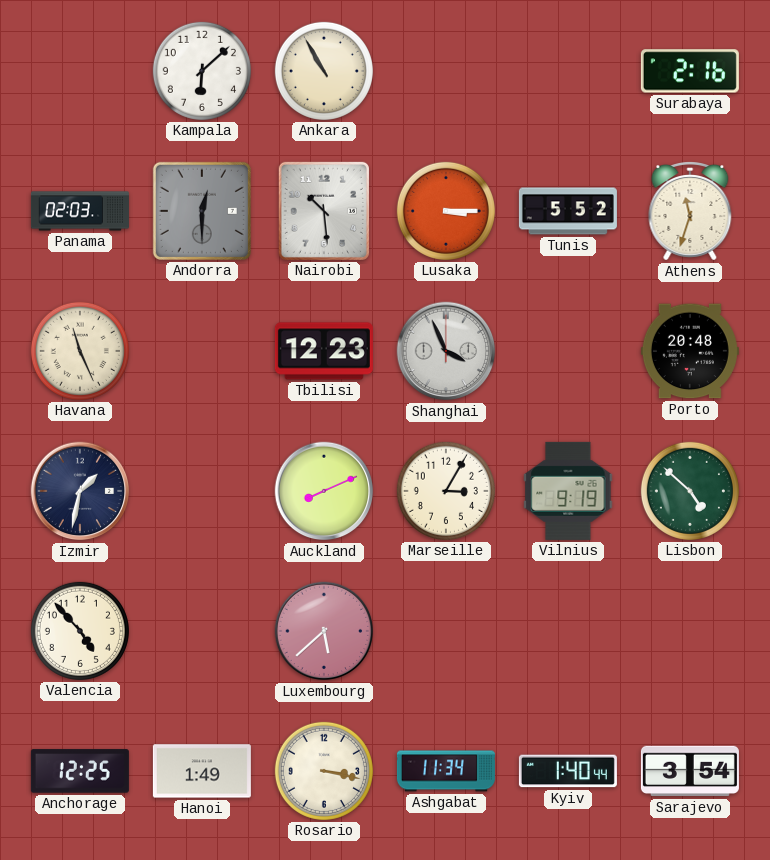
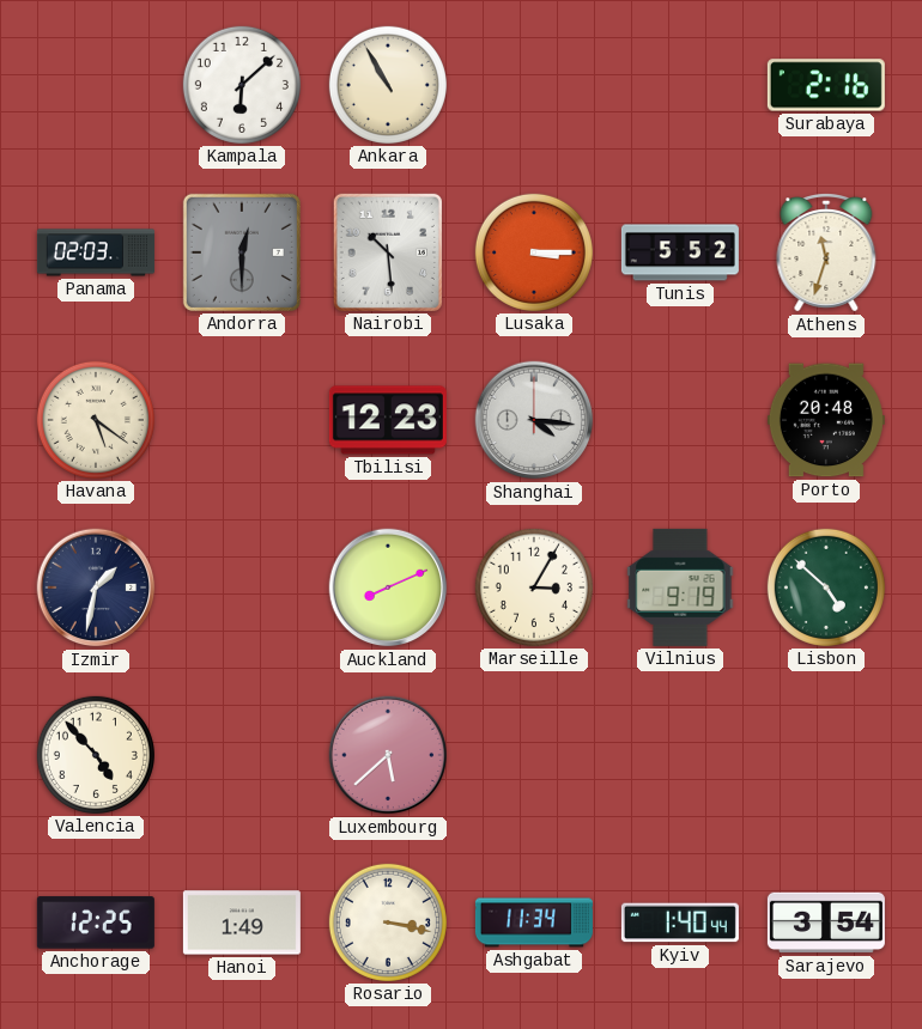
Havana: 11:26 -> 5:21
Shanghai: 3:56 -> 4:16
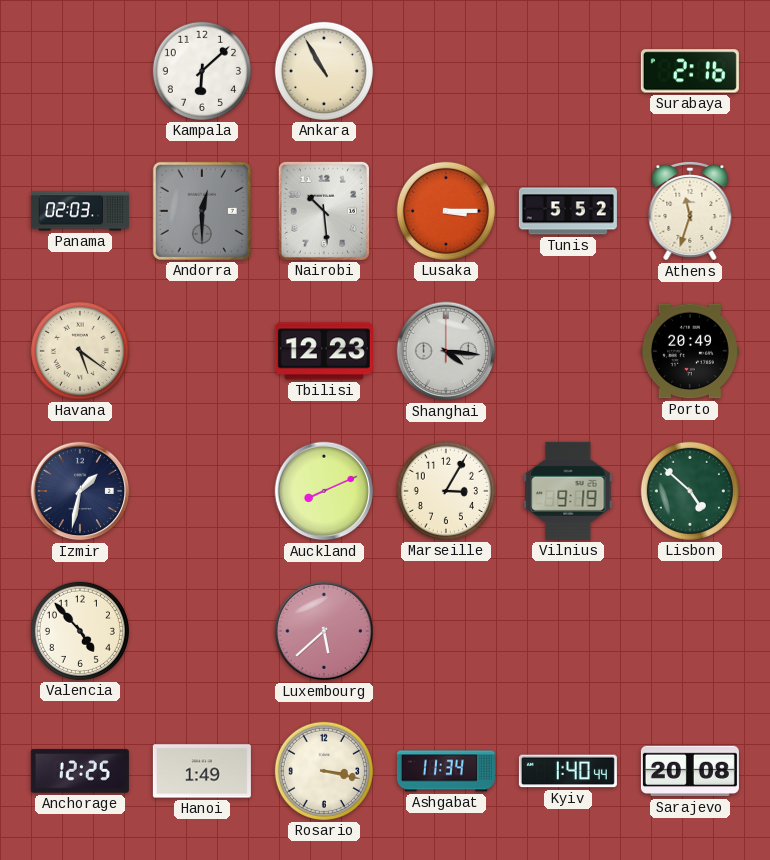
Porto: 20:48 -> 20:49
Sarajevo: 3:54 -> 20:08
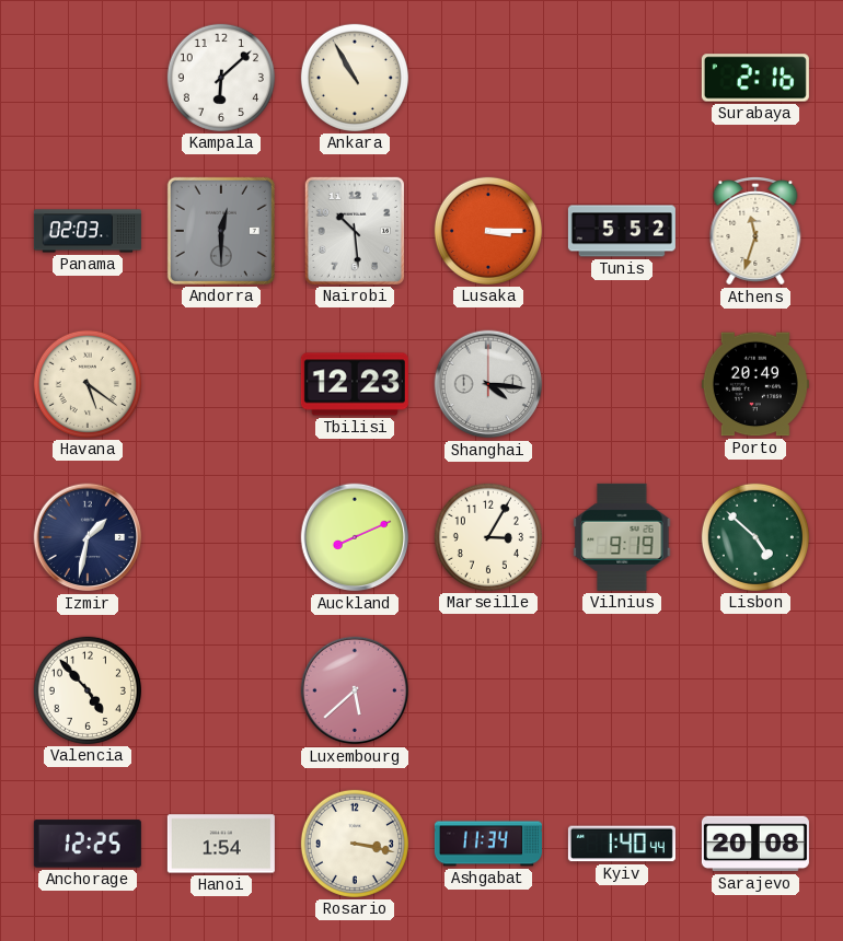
Hanoi: 1:49 -> 1:54
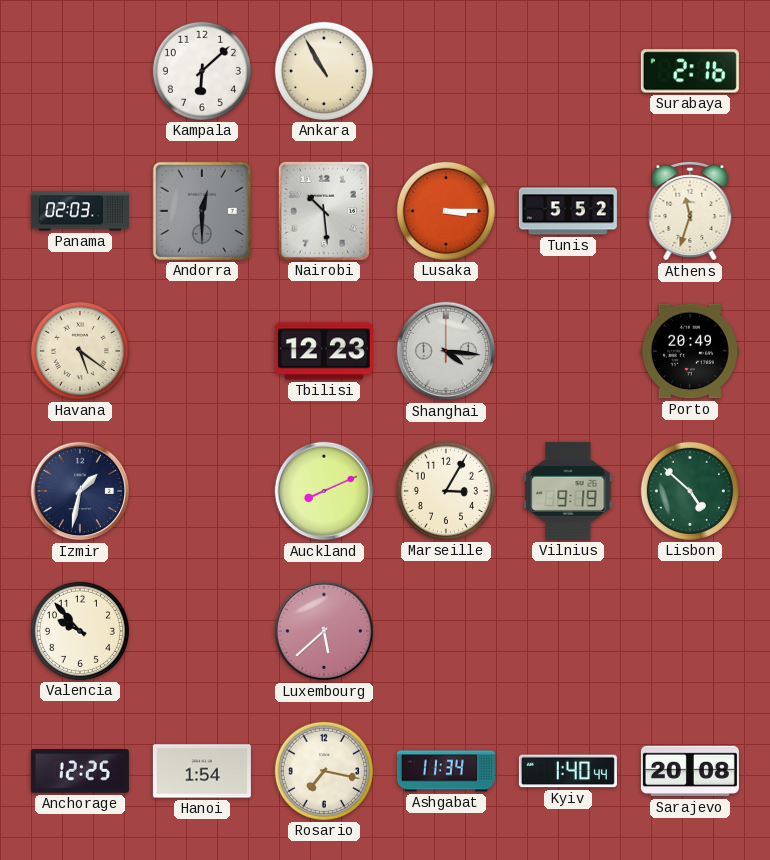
Valencia: 4:53 -> 9:53
Rosario: 3:17 -> 7:17
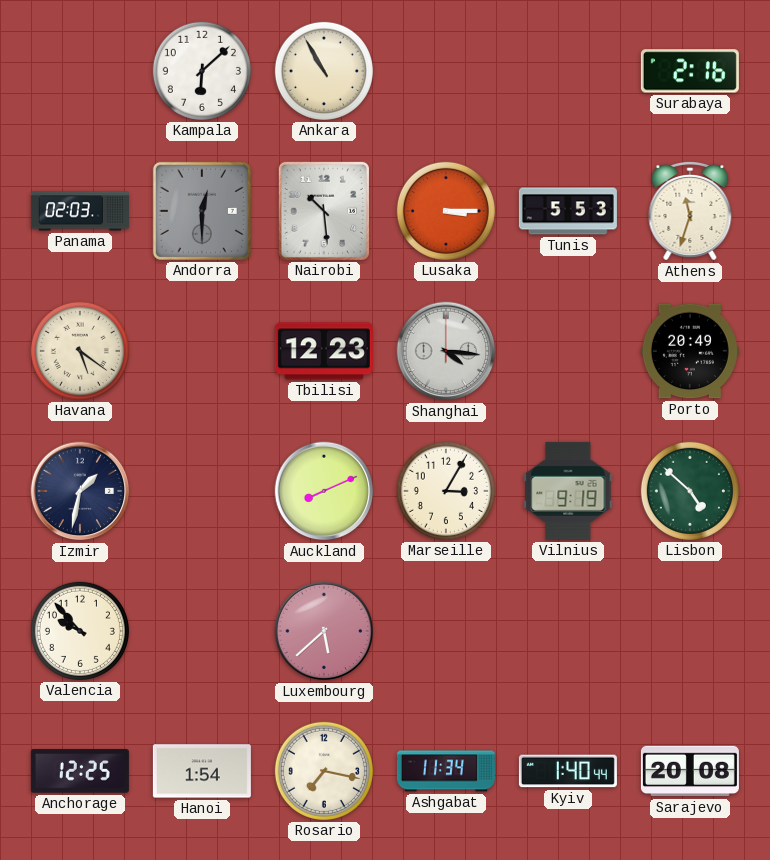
Tunis: 5:52 -> 5:53
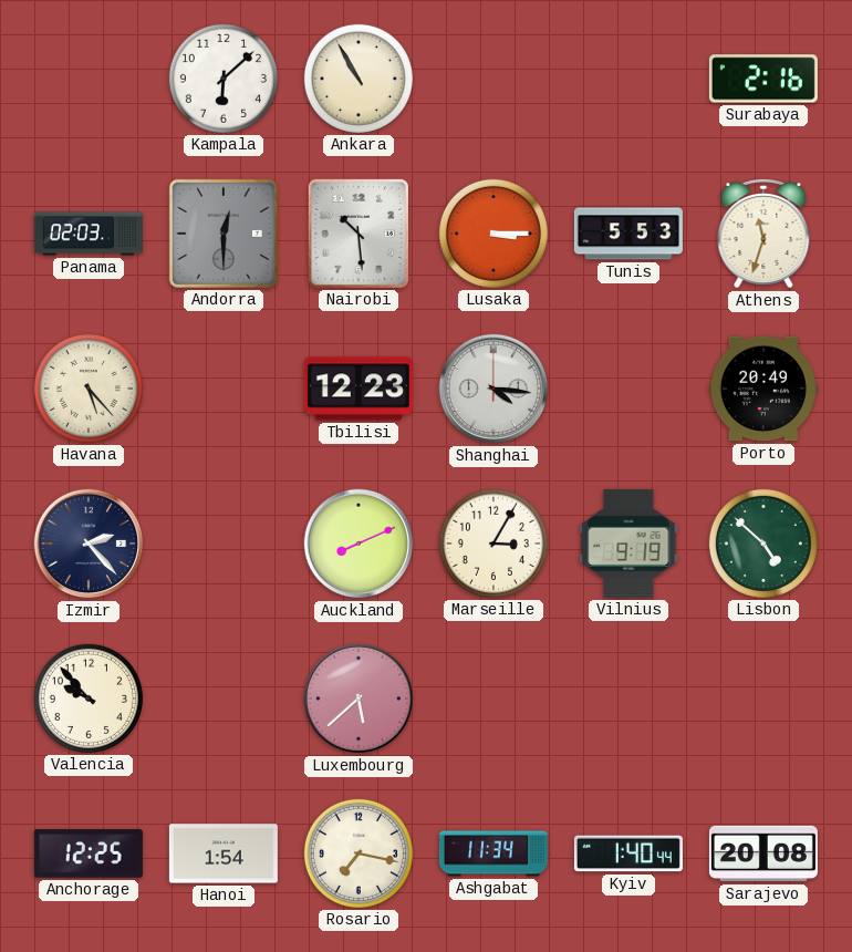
Havana: 5:21 -> 5:23
Izmir: 1:32 -> 2:23
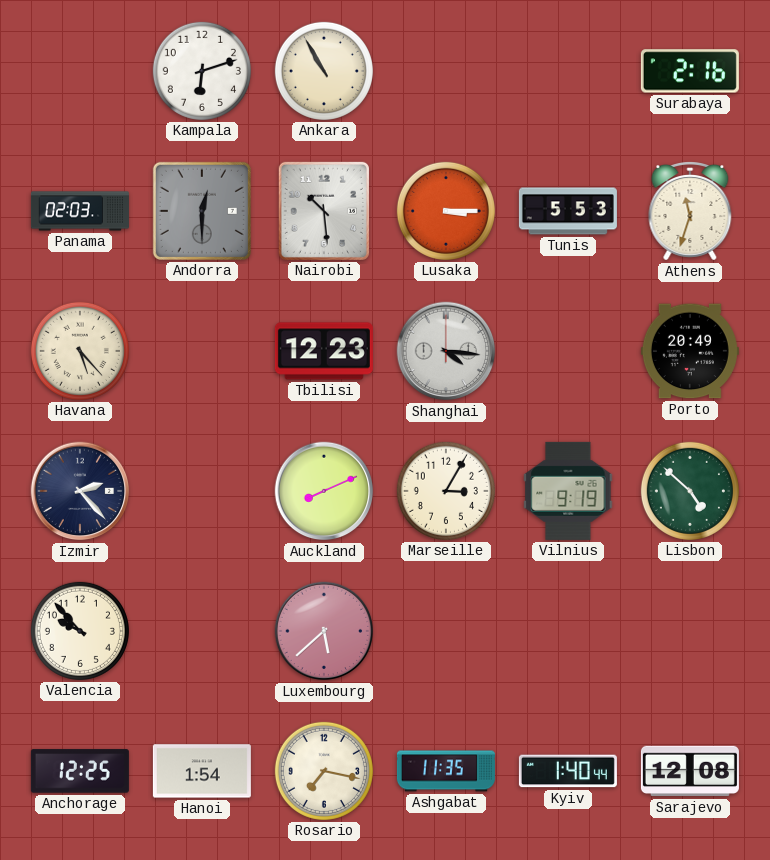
Kampala: 6:08 -> 6:12
Ashgabat: 11:34 -> 11:35
Sarajevo: 20:08 -> 12:08
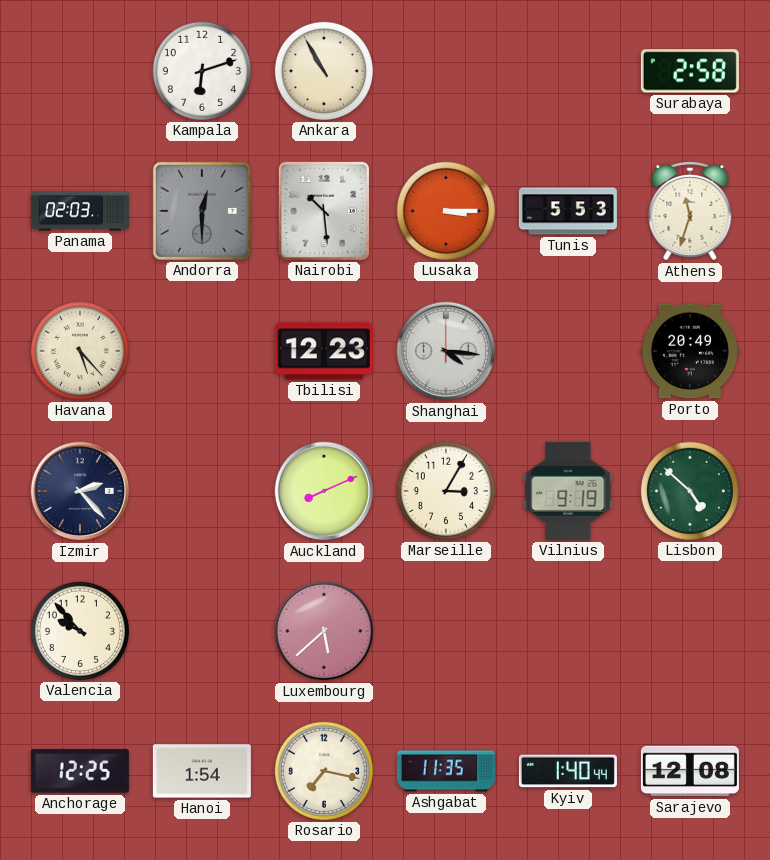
Surabaya: 2:16 -> 2:58
